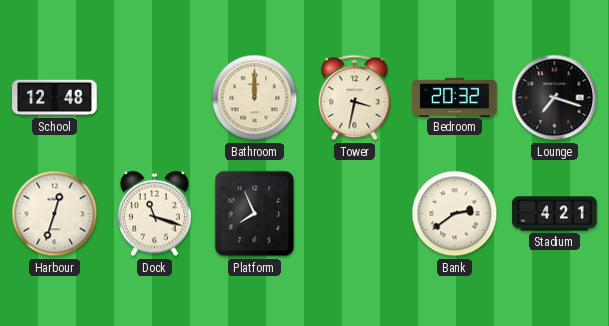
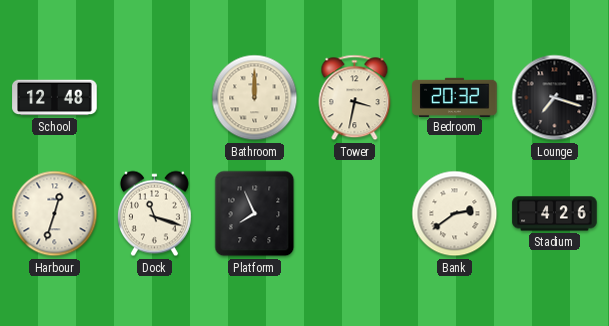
Stadium: 4:21 -> 4:26
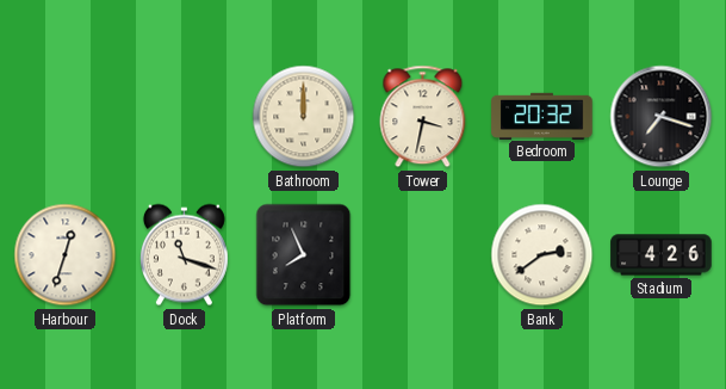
School: 12:48 -> none
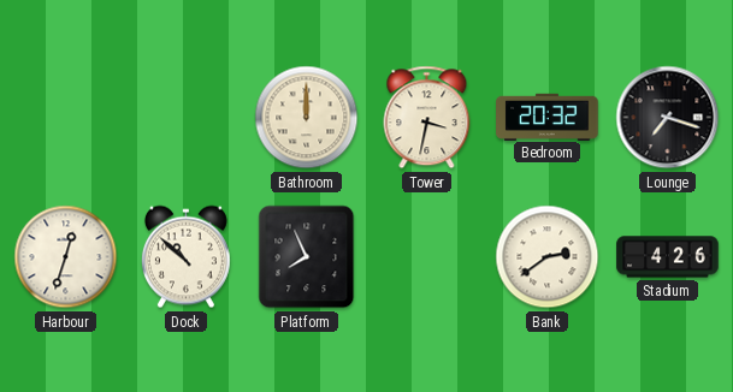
Dock: 11:18 -> 10:52
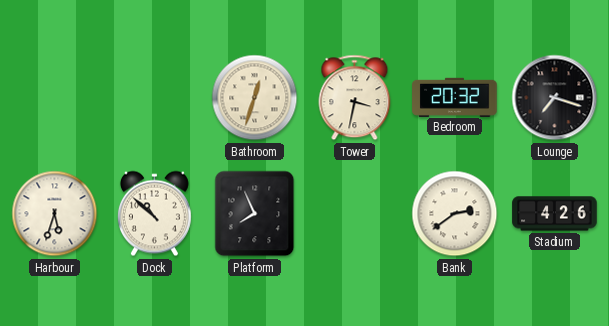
Bathroom: 12:00 -> 12:33
Harbour: 12:33 -> 5:33
